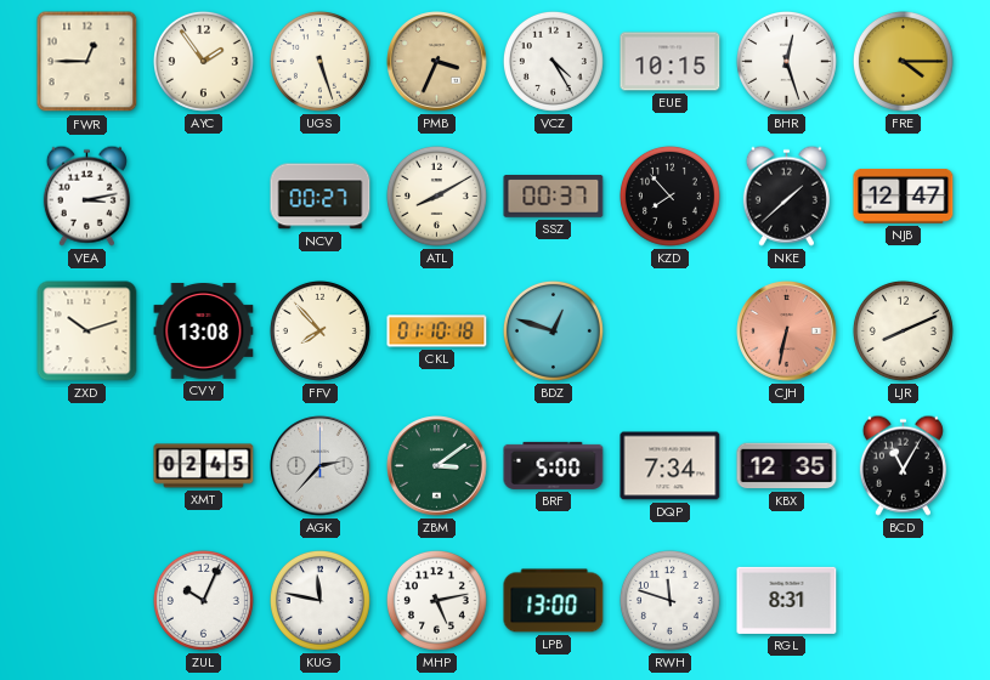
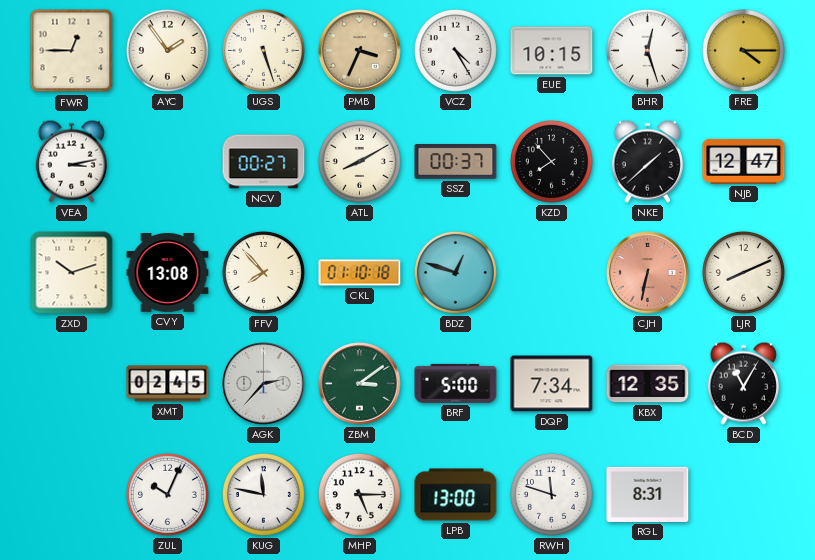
MHP: 5:13 -> 5:15
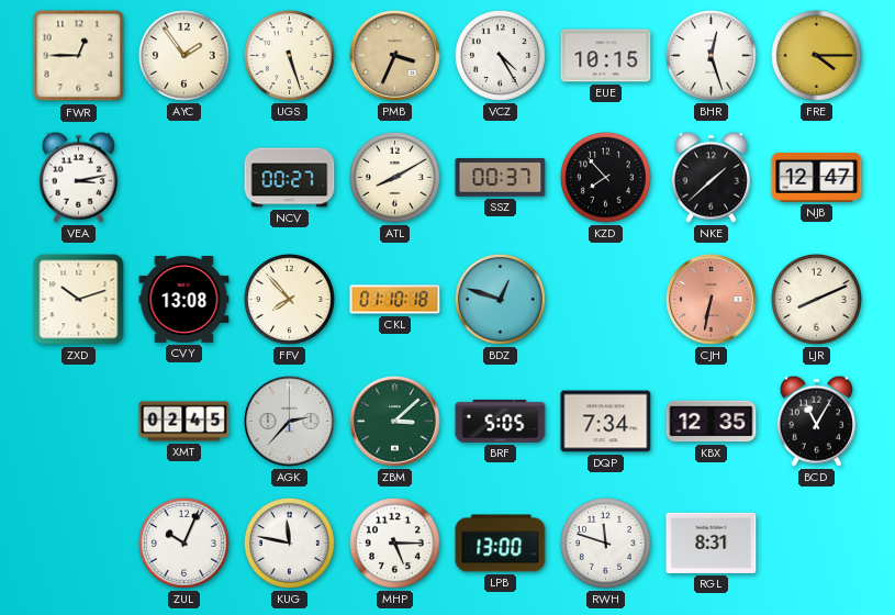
ZBM: 3:09 -> 3:08
BRF: 5:00 -> 5:05
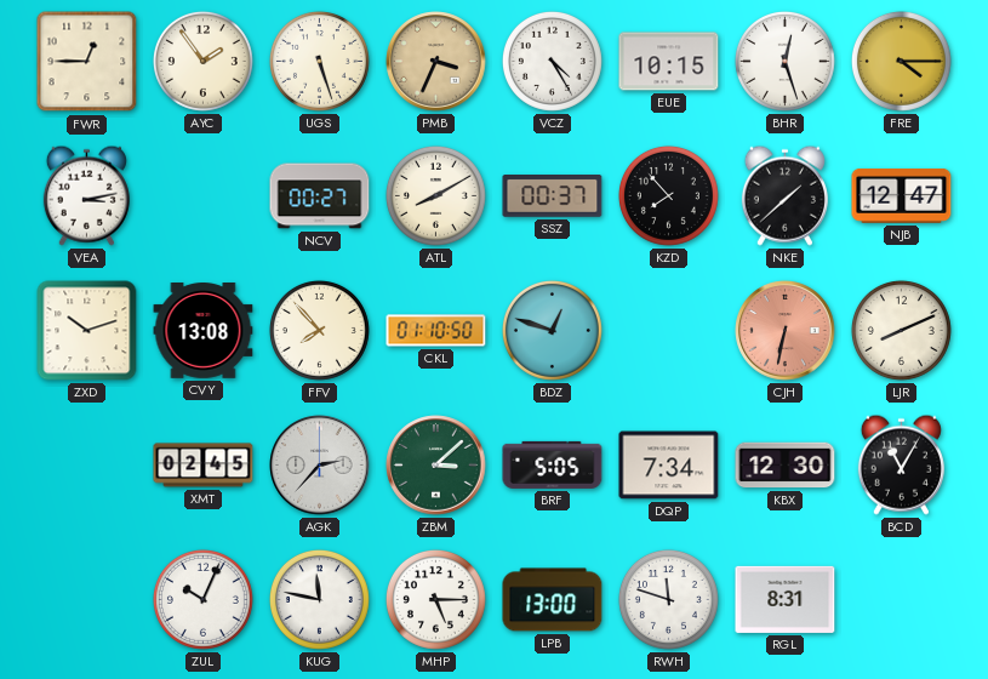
CKL: 01:10:18 -> 01:10:50
KBX: 12:35 -> 12:30
